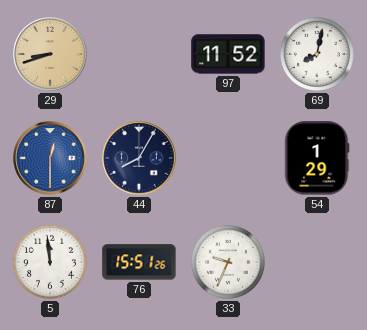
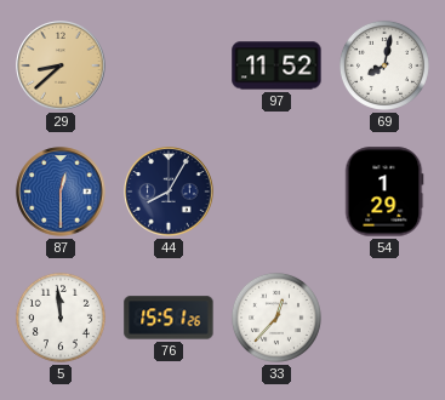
29: 8:42 -> 8:38
33: 9:34 -> 12:37
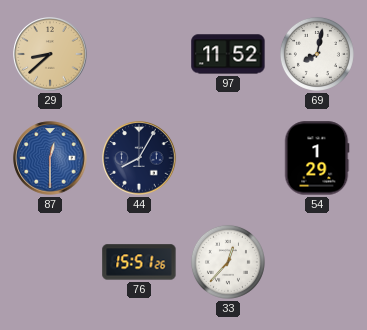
5: 11:59 -> none
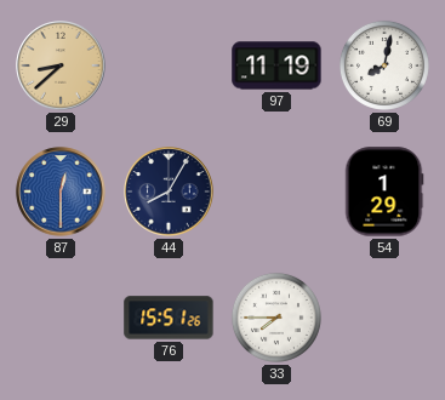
97: 11:52 -> 11:19
33: 12:37 -> 7:45
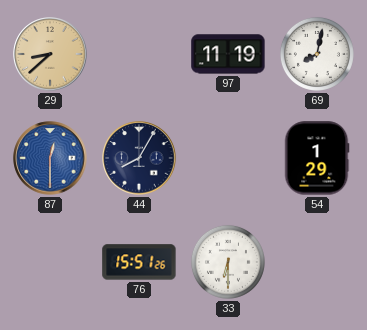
33: 7:45 -> 6:30
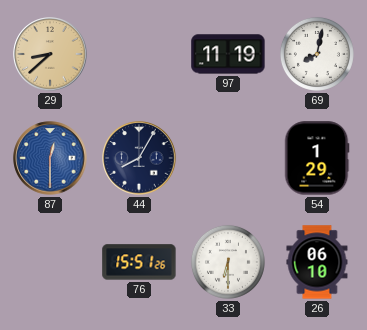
26: none -> 06:10
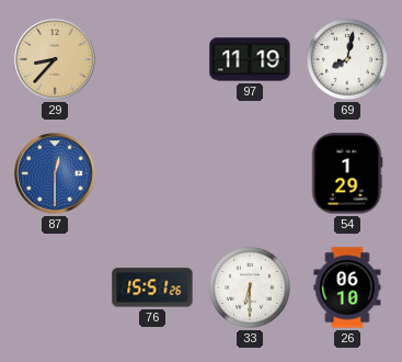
29: 8:38 -> 8:37
44: 8:05 -> none
